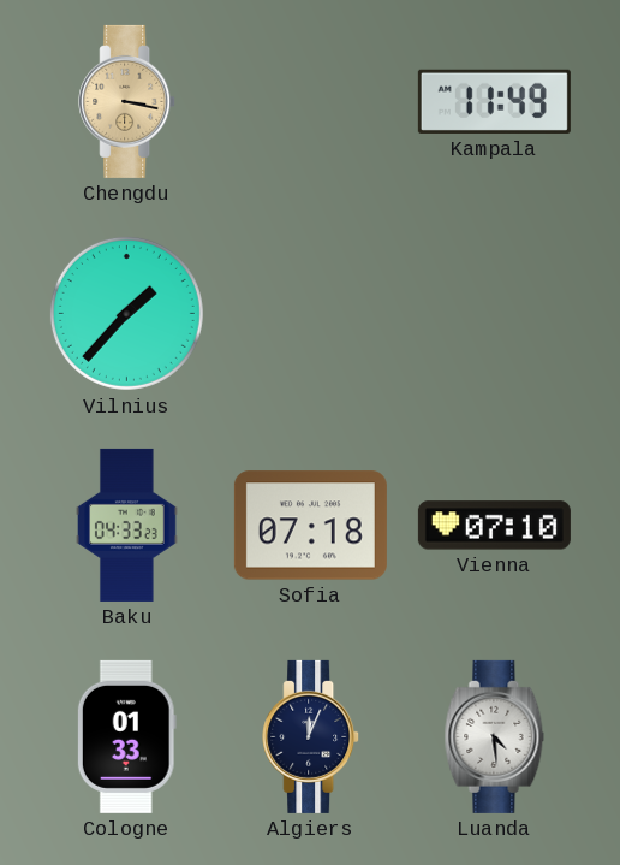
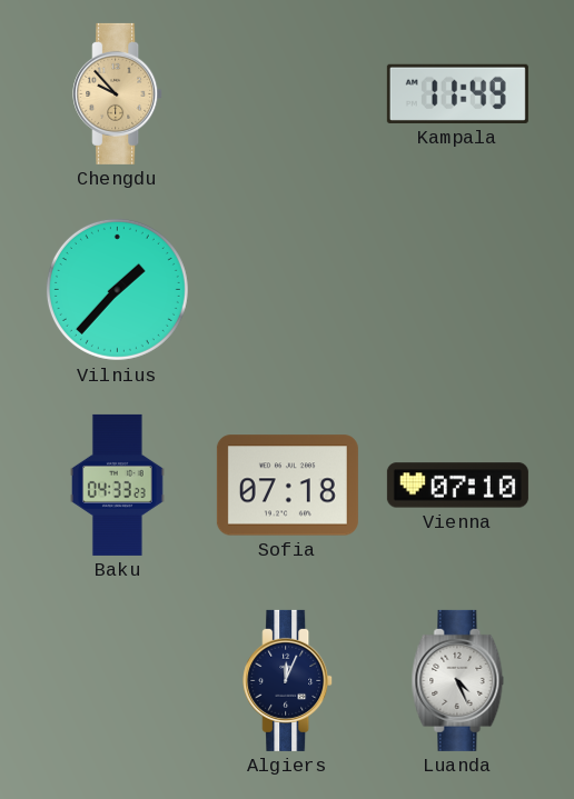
Chengdu: 3:17 -> 9:53
Cologne: 01:33 -> none
Luanda: 4:29 -> 4:26
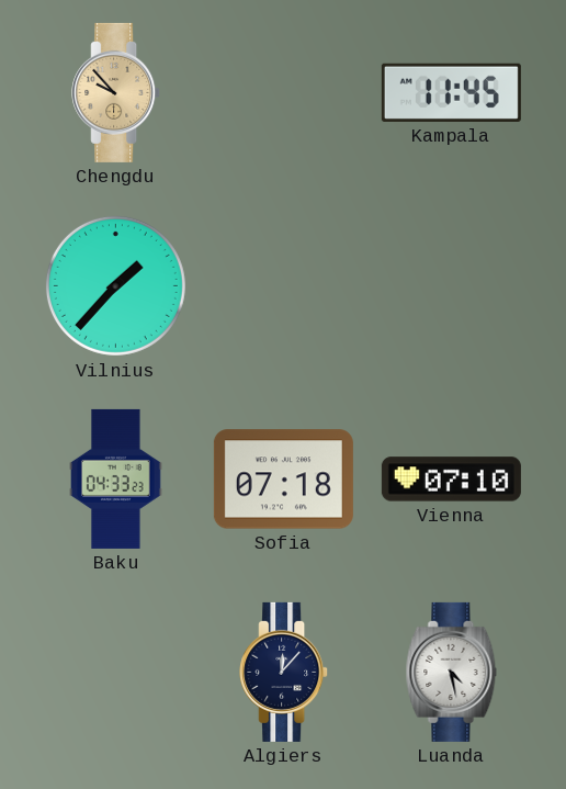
Kampala: 11:49 -> 11:45
Algiers: 12:04 -> 12:07
Luanda: 4:26 -> 4:28
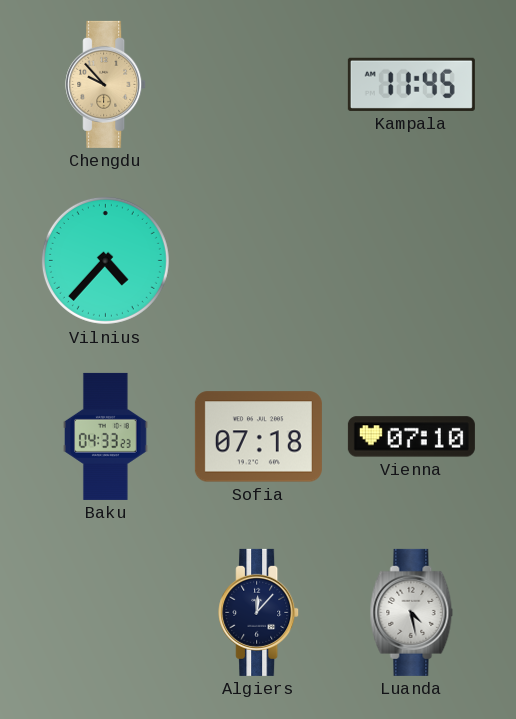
Vilnius: 1:37 -> 4:37
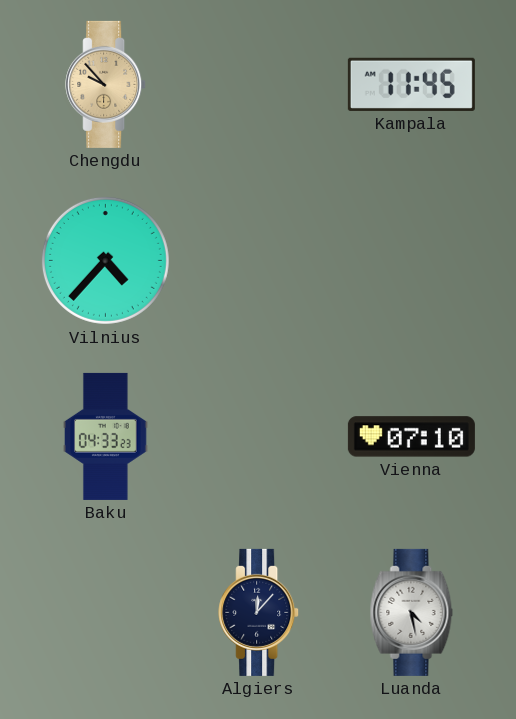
Sofia: 07:18 -> none
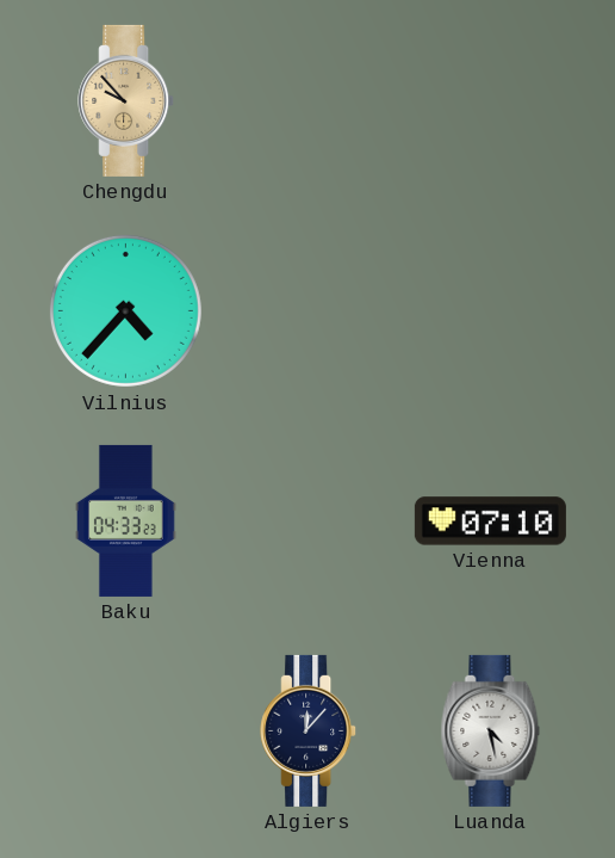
Kampala: 11:45 -> none
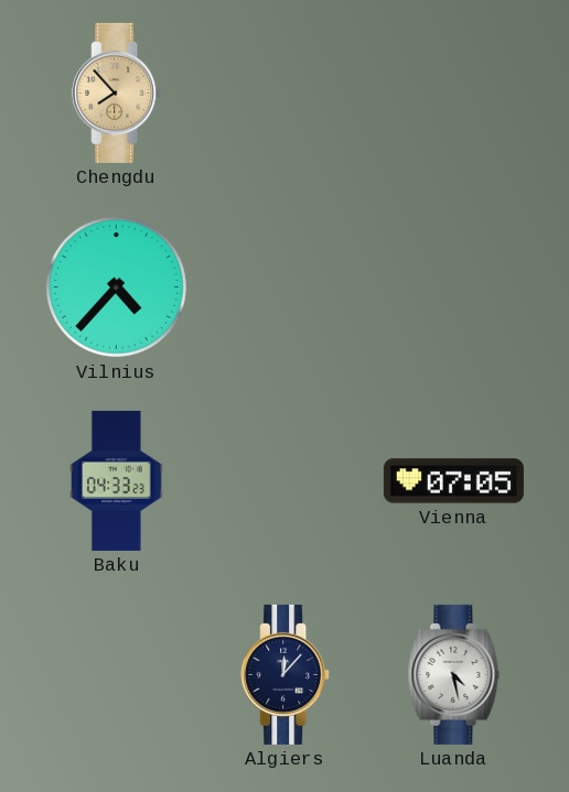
Chengdu: 9:53 -> 7:53
Vienna: 07:10 -> 07:05
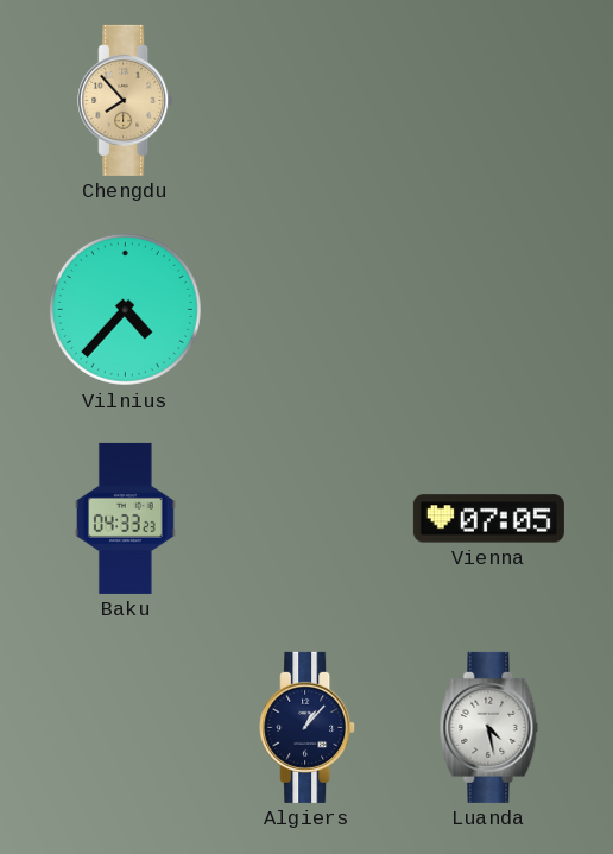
Algiers: 12:07 -> 1:07
